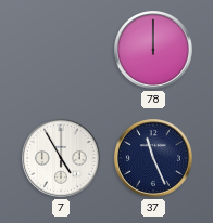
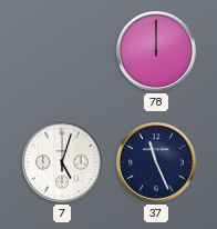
7: 4:55 -> 5:03
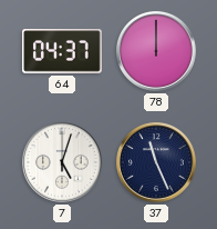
64: none -> 04:37
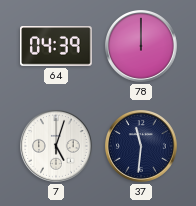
64: 04:37 -> 04:39
37: 11:26 -> 11:31
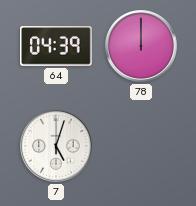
37: 11:31 -> none
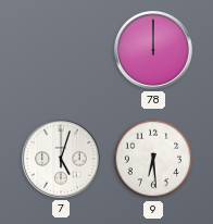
64: 04:39 -> none
9: none -> 6:29
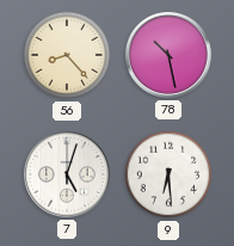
56: none -> 8:23
78: 12:00 -> 10:28
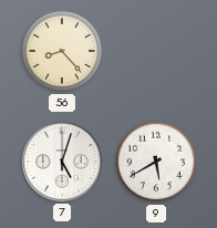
78: 10:28 -> none
9: 6:29 -> 5:40
